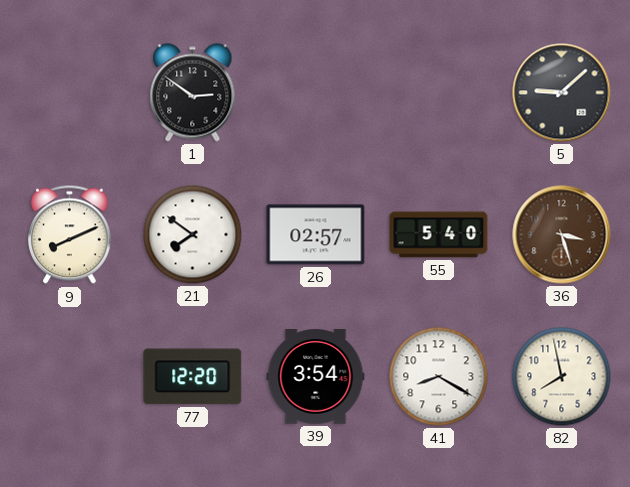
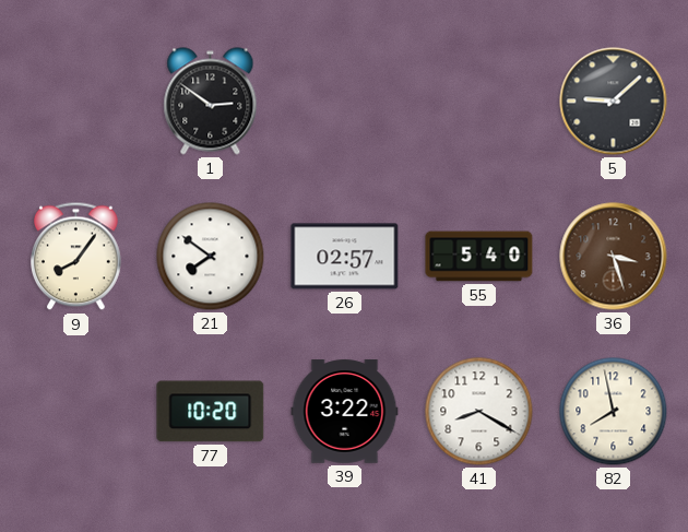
9: 8:11 -> 8:06
77: 12:20 -> 10:20
39: 3:54 -> 3:22
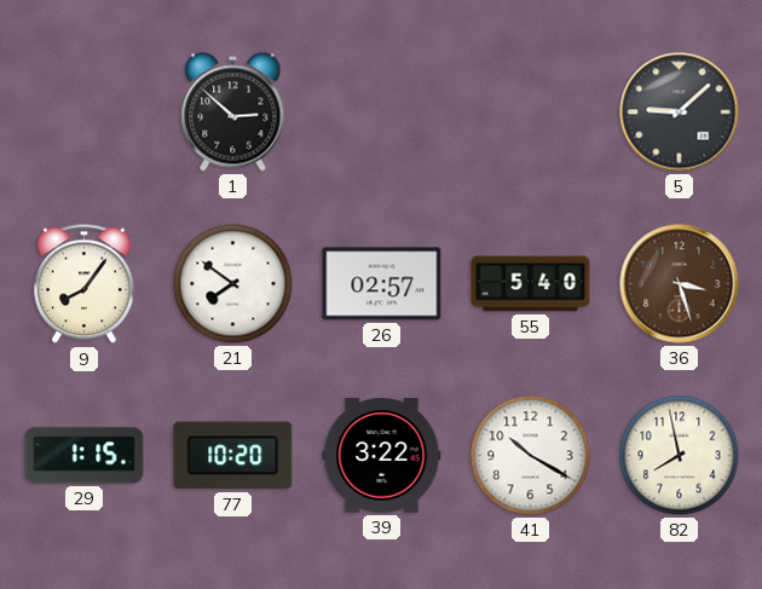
1: 2:51 -> 2:52
29: none -> 1:15
41: 8:20 -> 10:20
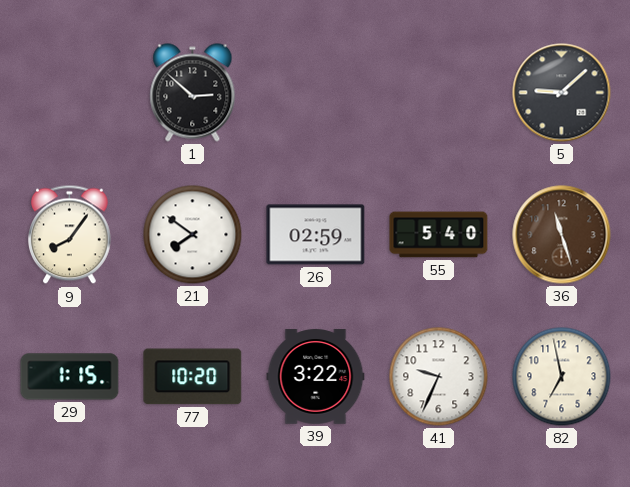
26: 02:57 -> 02:59
36: 3:27 -> 11:27
41: 10:20 -> 9:34
82: 7:58 -> 6:58
